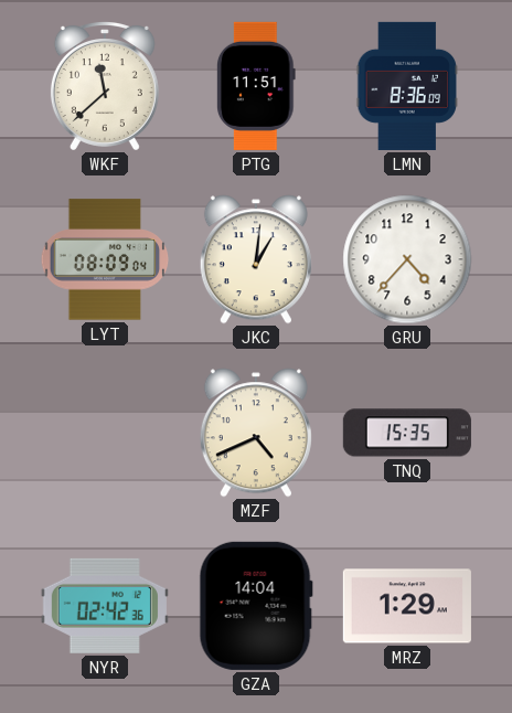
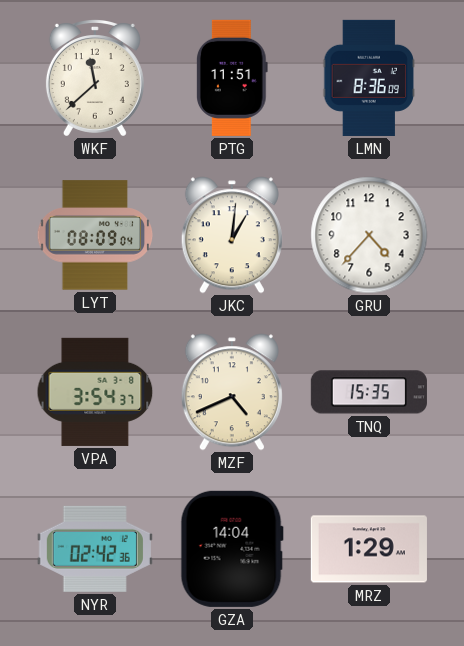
VPA: none -> 3:54
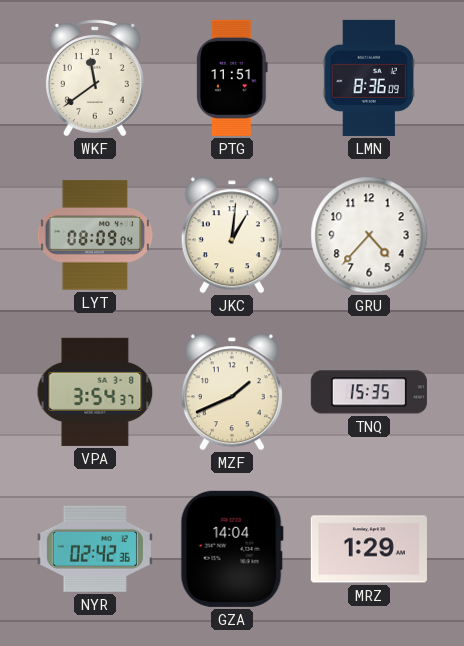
WKF: 11:38 -> 11:39
MZF: 4:41 -> 1:41
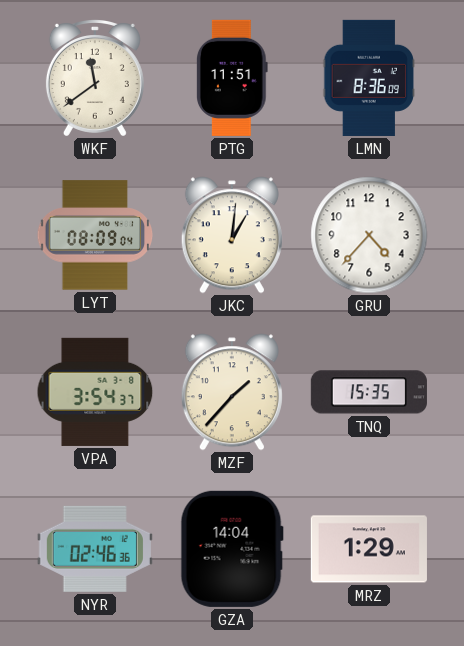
MZF: 1:41 -> 1:37
NYR: 02:42 -> 02:46
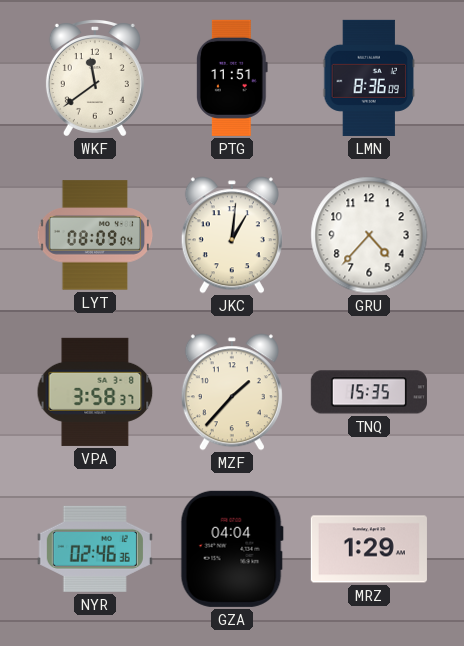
VPA: 3:54 -> 3:58
GZA: 14:04 -> 04:04
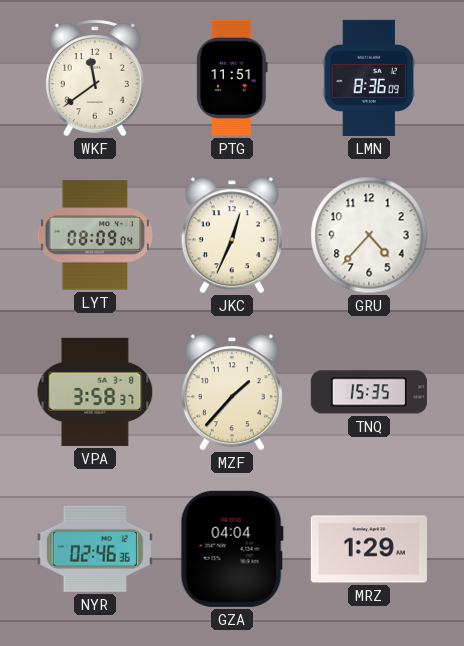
JKC: 1:01 -> 12:34
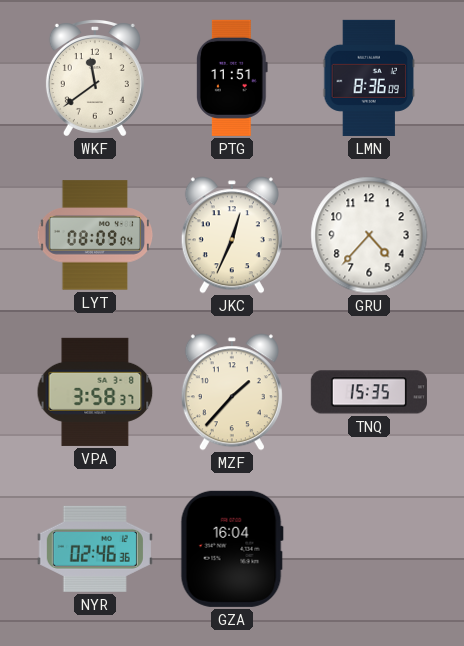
GZA: 04:04 -> 16:04
MRZ: 1:29 -> none
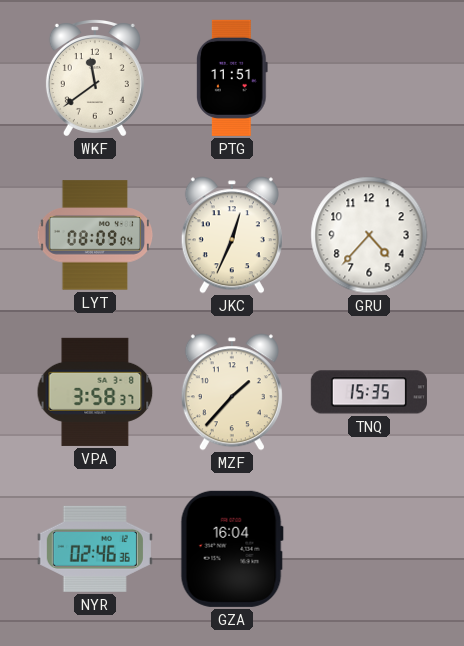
LMN: 8:36 -> none
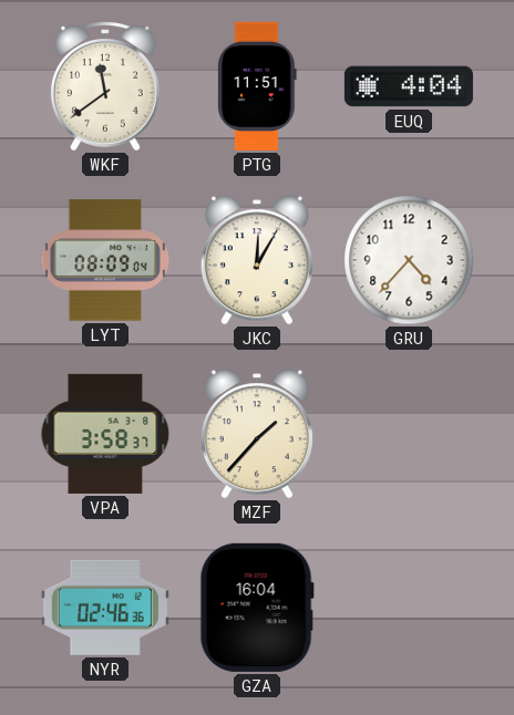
EUQ: none -> 4:04
JKC: 12:34 -> 12:05
TNQ: 15:35 -> none
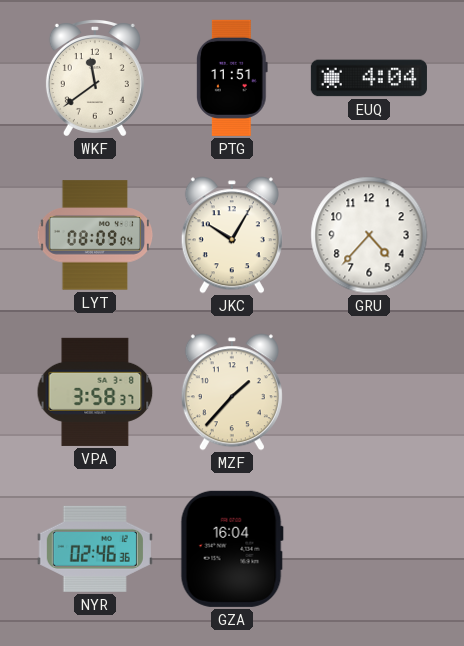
JKC: 12:05 -> 10:05
